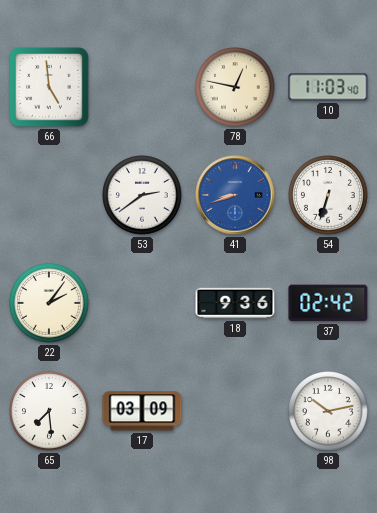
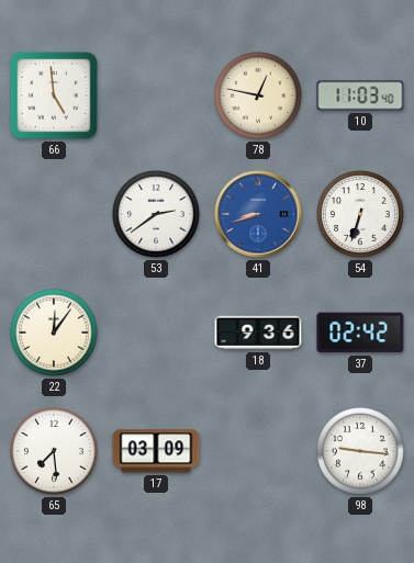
22: 2:06 -> 12:06
98: 10:13 -> 9:16
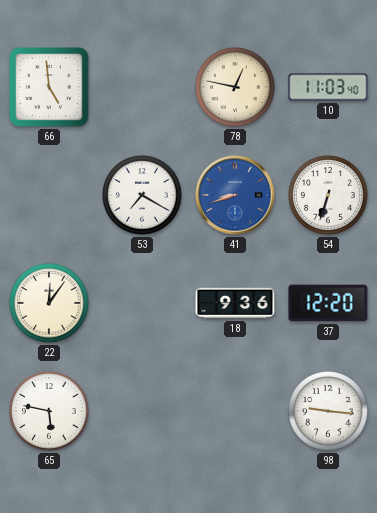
53: 2:39 -> 7:20
37: 02:42 -> 12:20
65: 7:29 -> 5:47
17: 03:09 -> none
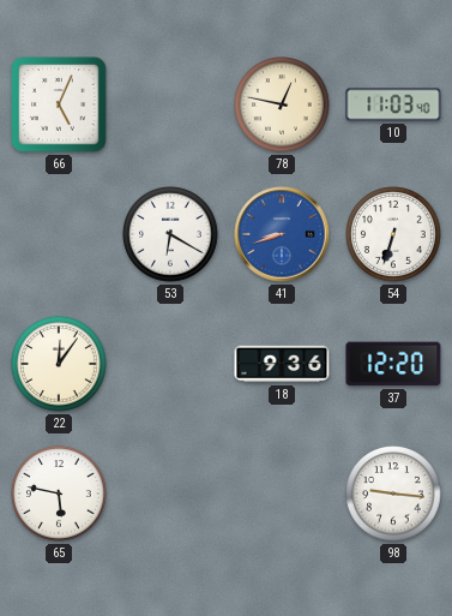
66: 4:59 -> 5:04
53: 7:20 -> 6:20
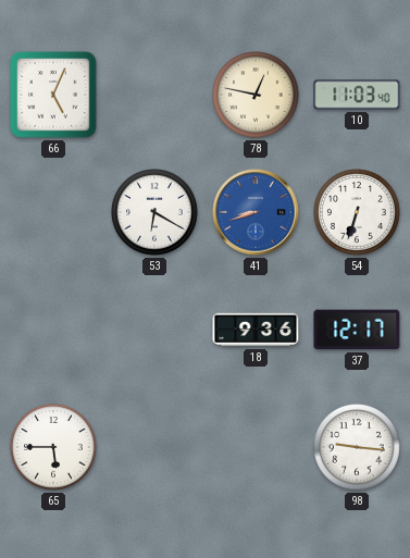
22: 12:06 -> none
37: 12:20 -> 12:17
65: 5:47 -> 5:45
